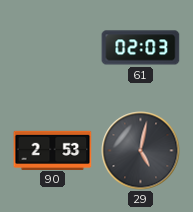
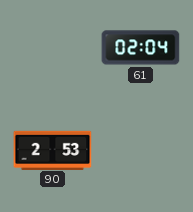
61: 02:03 -> 02:04
29: 5:02 -> none
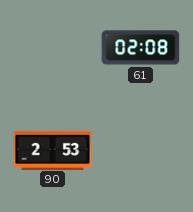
61: 02:04 -> 02:08
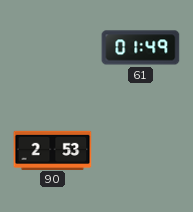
61: 02:08 -> 01:49
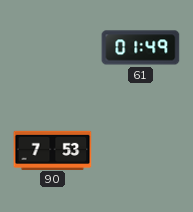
90: 2:53 -> 7:53
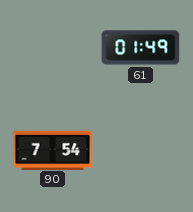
90: 7:53 -> 7:54
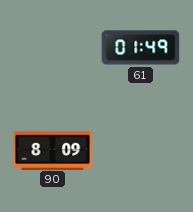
90: 7:54 -> 8:09
